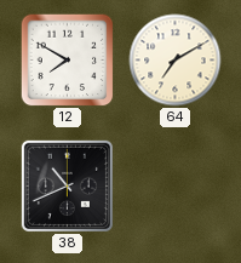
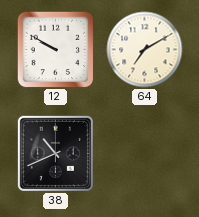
12: 7:50 -> 9:50
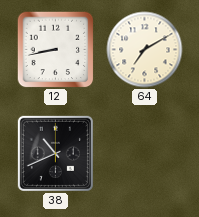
12: 9:50 -> 8:43
